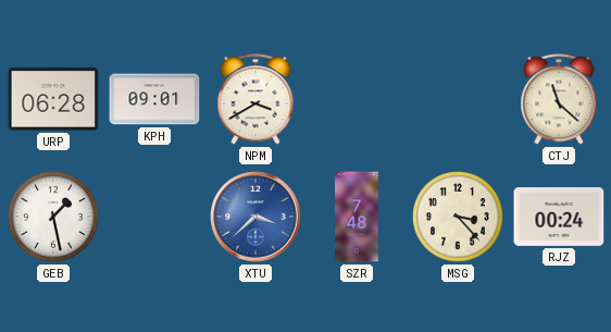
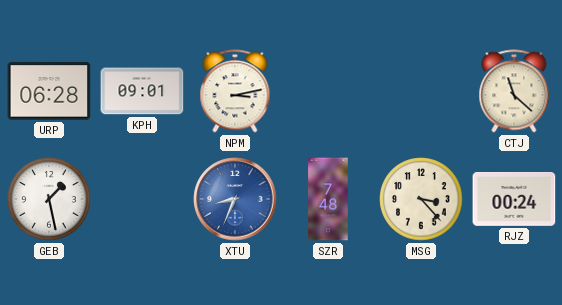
NPM: 3:40 -> 3:13
XTU: 3:38 -> 8:34
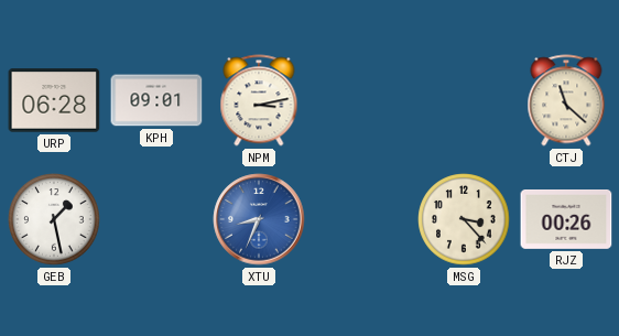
SZR: 7:48 -> none
RJZ: 00:24 -> 00:26
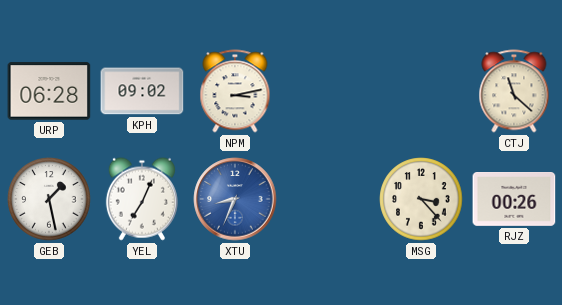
KPH: 09:01 -> 09:02
YEL: none -> 7:04
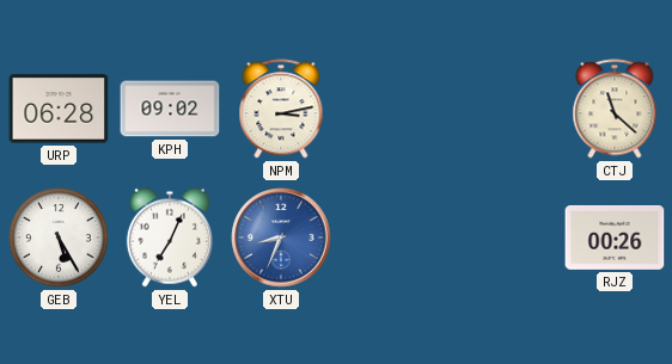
GEB: 1:28 -> 5:25
MSG: 3:23 -> none
